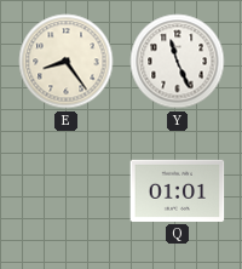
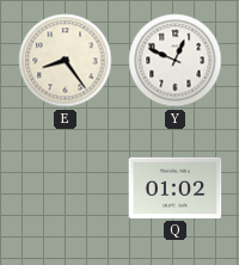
Y: 11:26 -> 12:49
Q: 01:01 -> 01:02
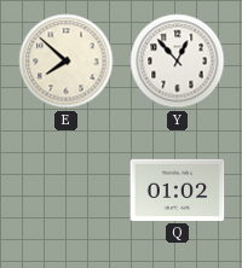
E: 8:24 -> 7:52
Y: 12:49 -> 12:53
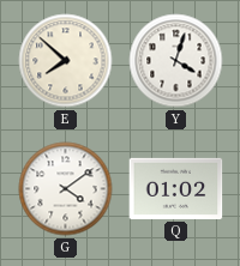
Y: 12:53 -> 4:03
G: none -> 4:09
